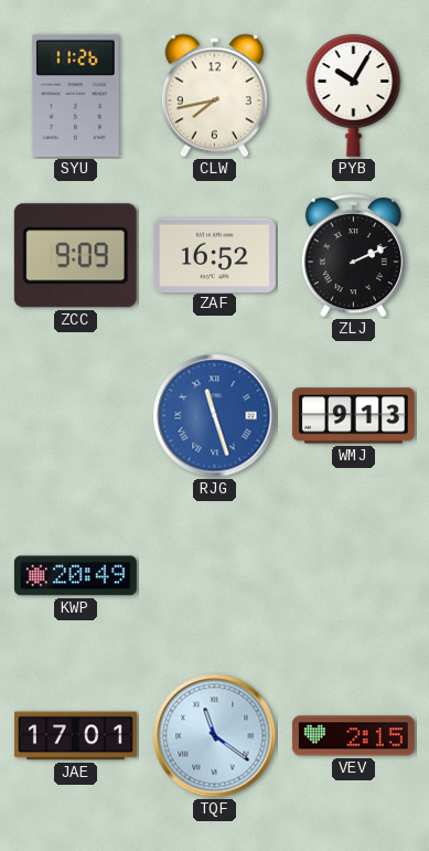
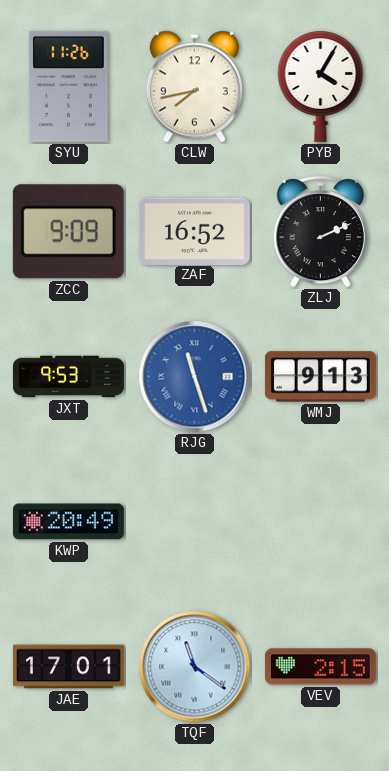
PYB: 10:05 -> 4:05
JXT: none -> 9:53
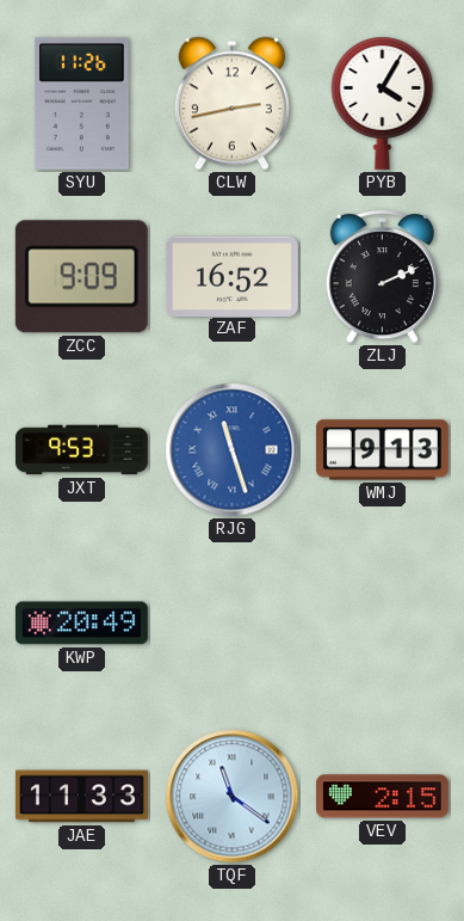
CLW: 7:43 -> 2:43
JAE: 17:01 -> 11:33
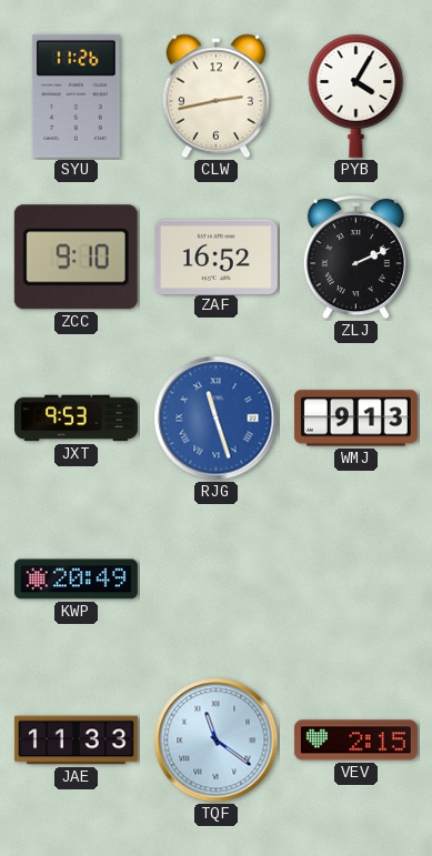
ZCC: 9:09 -> 9:10
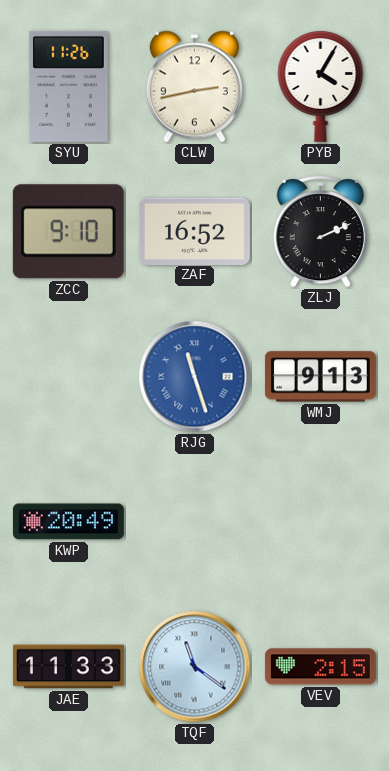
JXT: 9:53 -> none
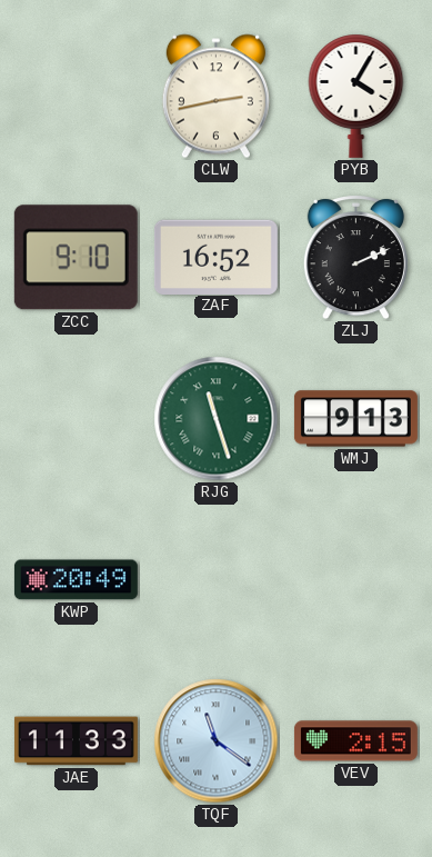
SYU: 11:26 -> none
RJG dial: blue -> green
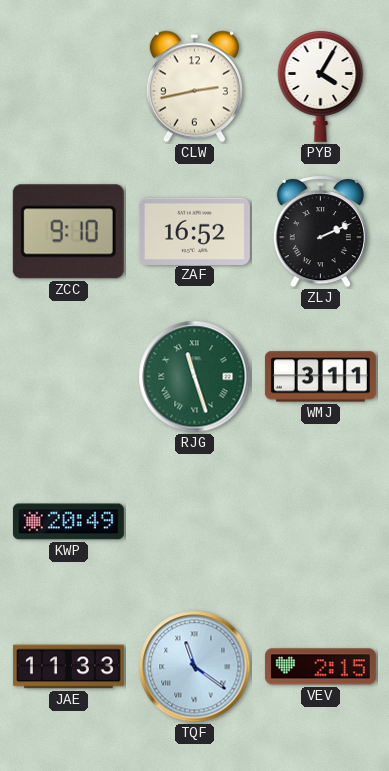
WMJ: 9:13 -> 3:11
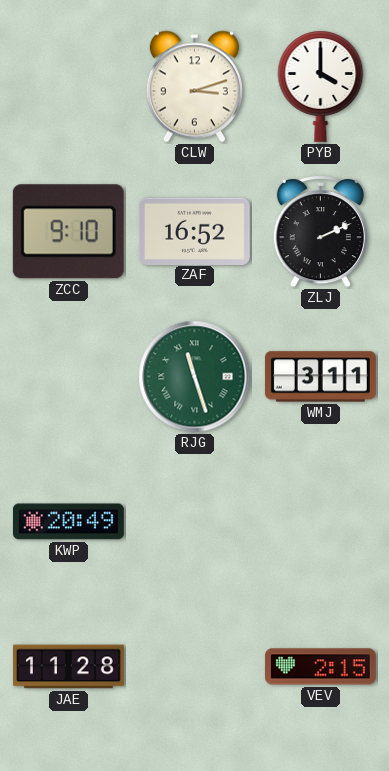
CLW: 2:43 -> 3:12
PYB: 4:05 -> 4:00
JAE: 11:33 -> 11:28
TQF: 11:21 -> none
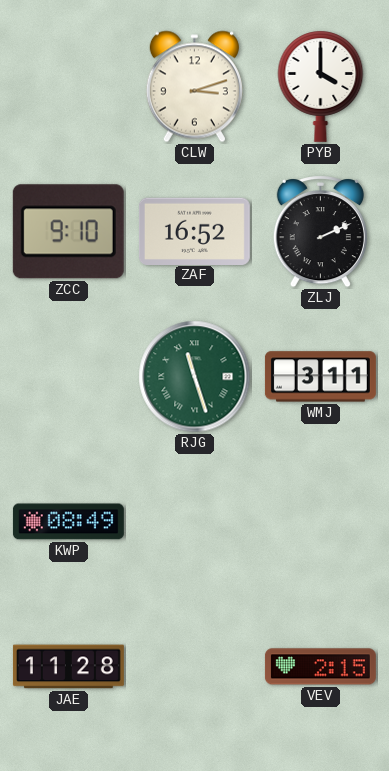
KWP: 20:49 -> 08:49
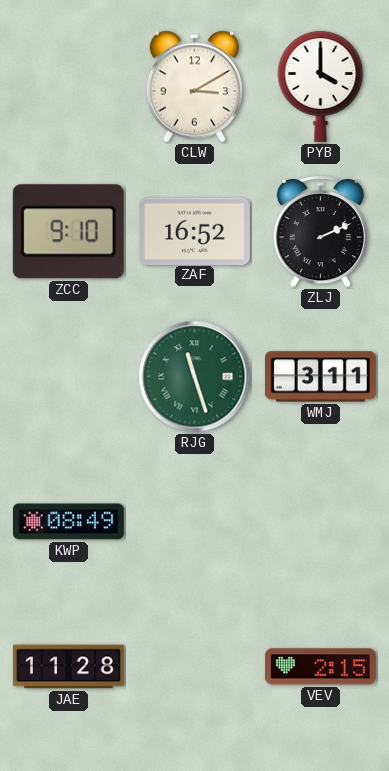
CLW: 3:12 -> 3:10
